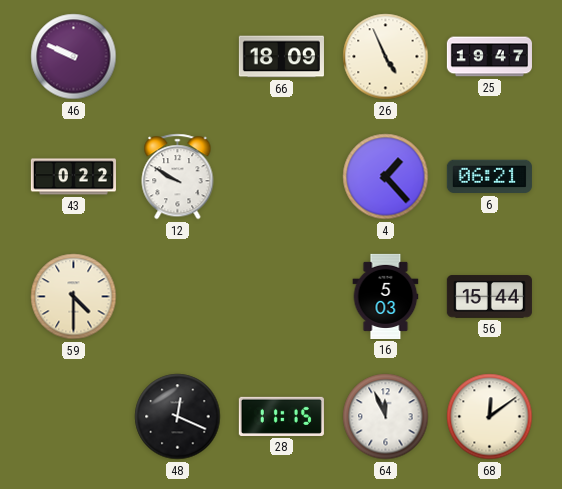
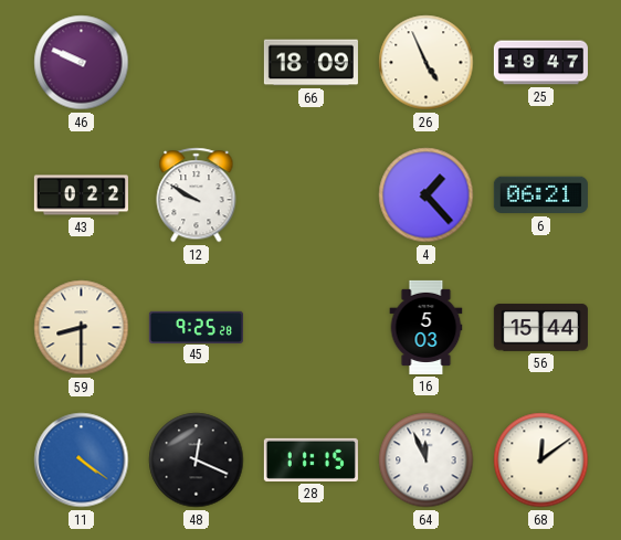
59: 4:30 -> 8:30
45: none -> 9:25
11: none -> 4:21
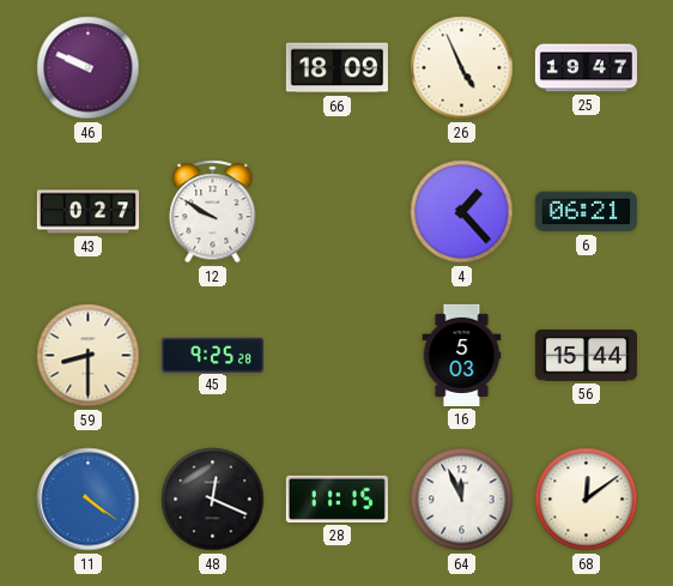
43: 0:22 -> 0:27
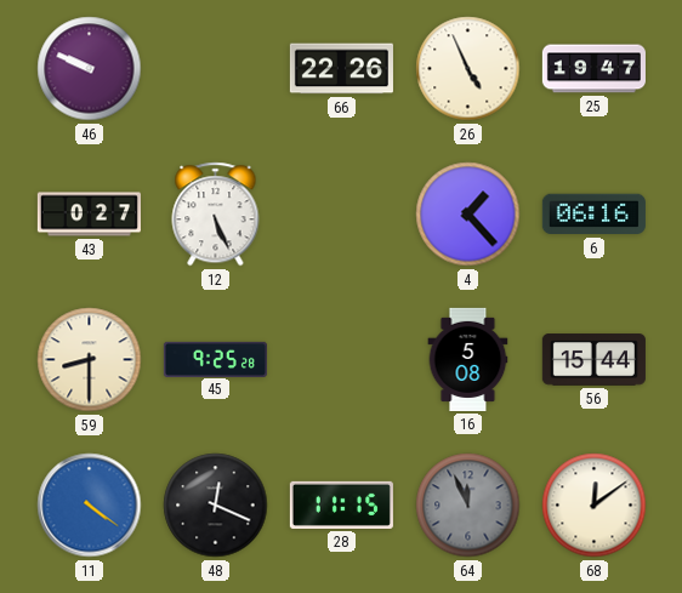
66: 18:09 -> 22:26
12: 9:50 -> 5:26
6: 06:21 -> 06:16
16: 5:03 -> 5:08
64 dial: white -> grey
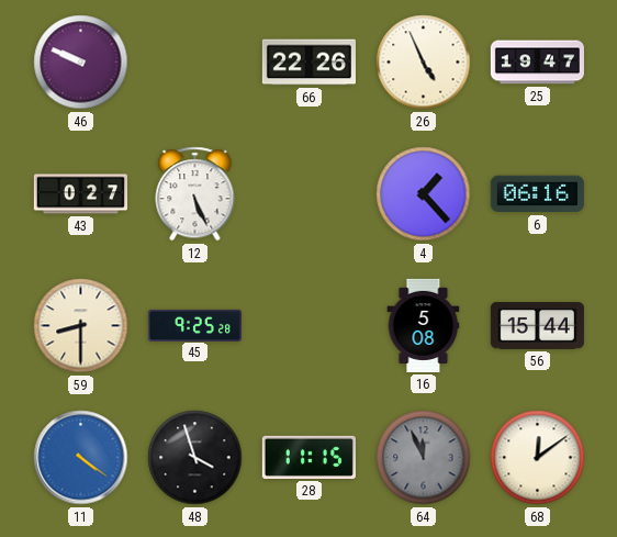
48: 12:19 -> 3:57
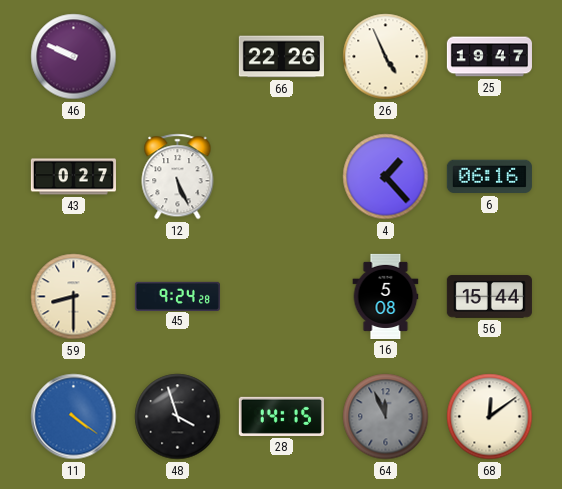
45: 9:25 -> 9:24
28: 11:15 -> 14:15
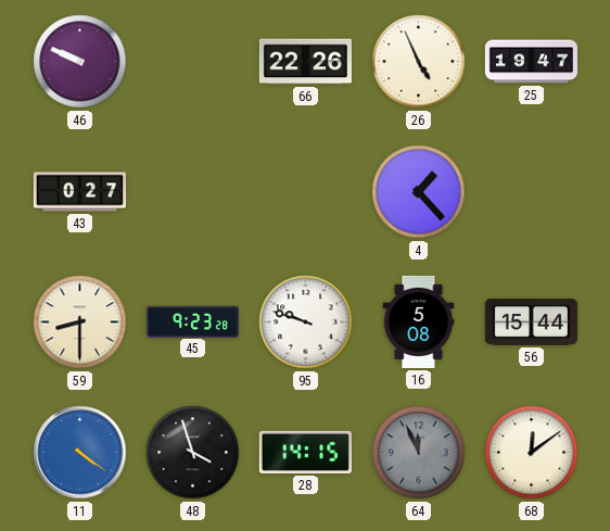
12: 5:26 -> none
6: 06:16 -> none
45: 9:24 -> 9:23
95: none -> 9:48
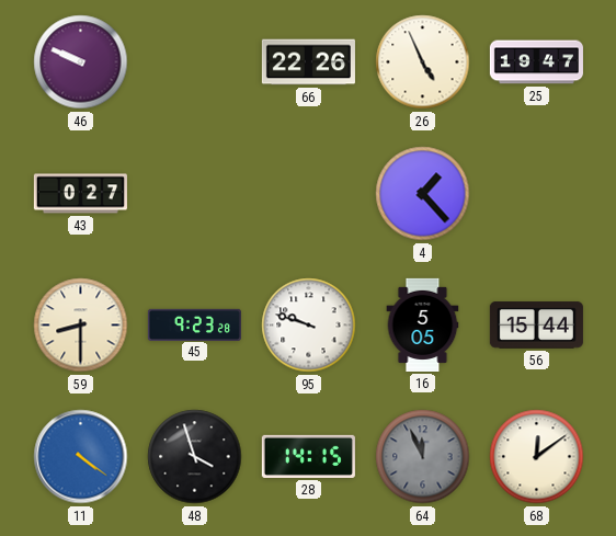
16: 5:08 -> 5:05
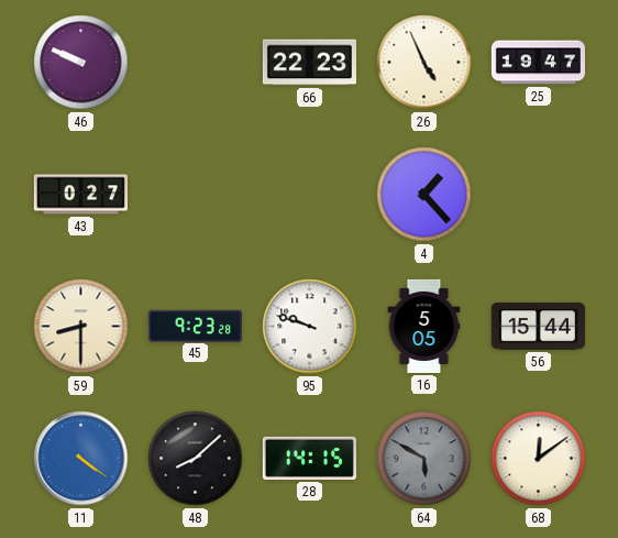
66: 22:26 -> 22:23
48: 3:57 -> 8:08
64: 11:56 -> 5:50
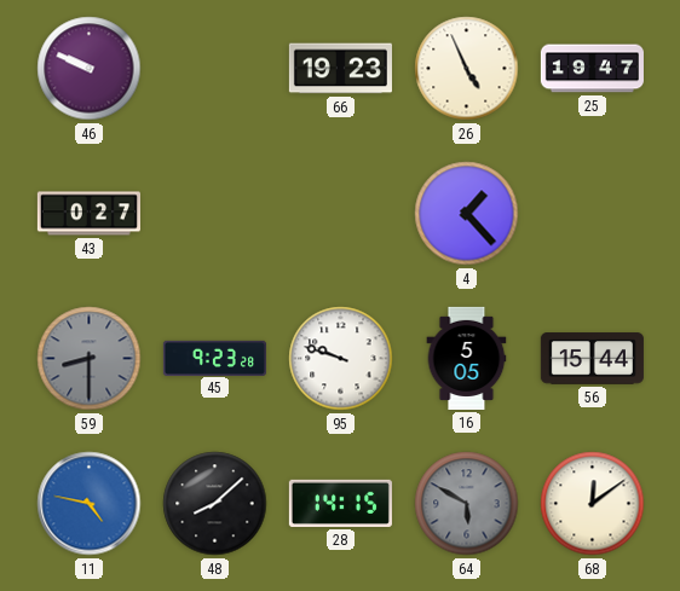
66: 22:23 -> 19:23
59 dial: cream -> grey
11: 4:21 -> 4:47
